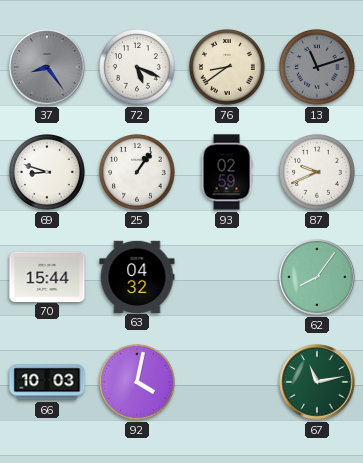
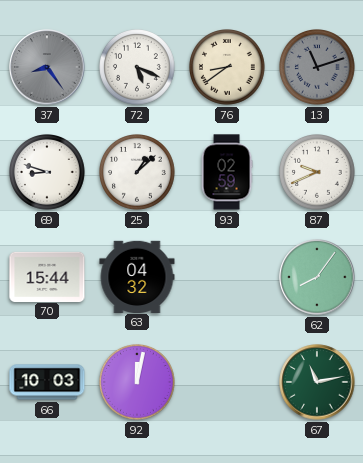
25: 1:06 -> 1:08
92: 4:02 -> 12:02
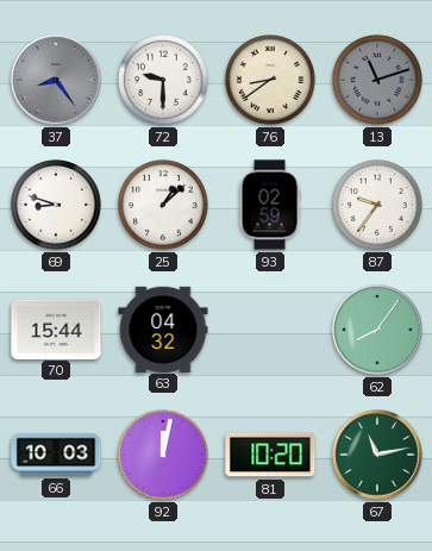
72: 5:19 -> 9:30
87: 9:41 -> 9:36
81: none -> 10:20
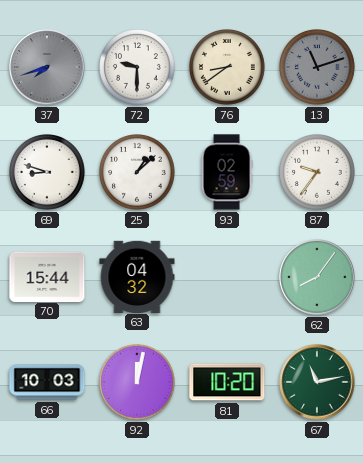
37: 8:24 -> 7:42
